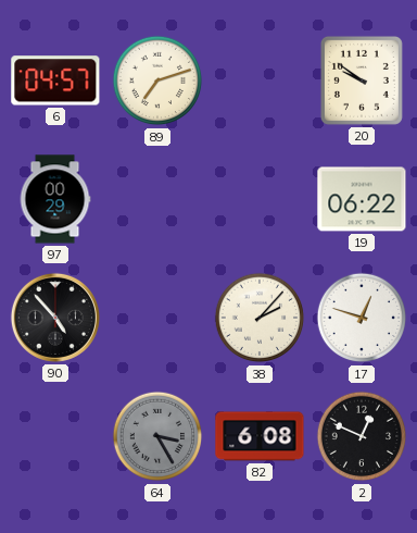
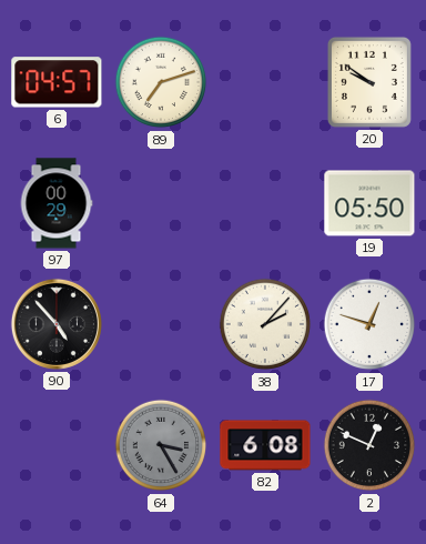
19: 06:22 -> 05:50
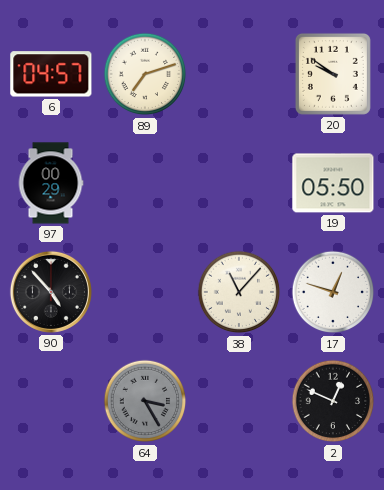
38: 2:07 -> 11:07
82: 6:08 -> none
